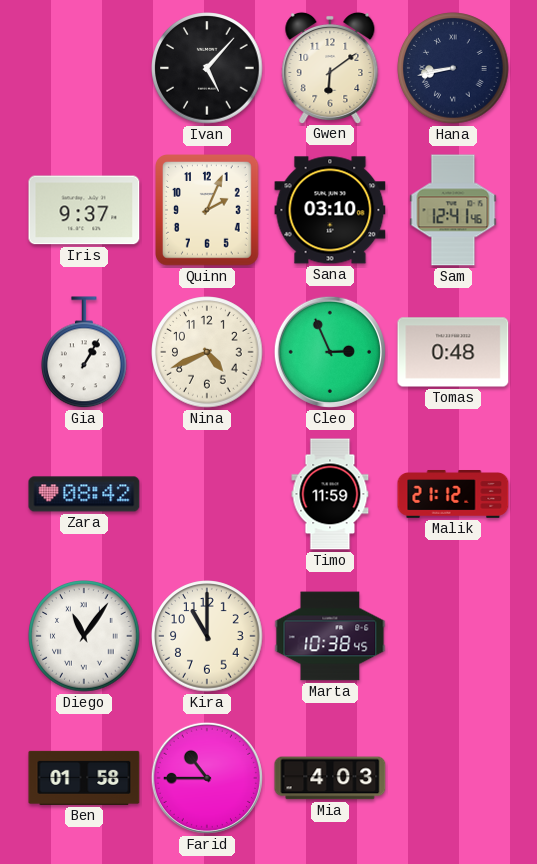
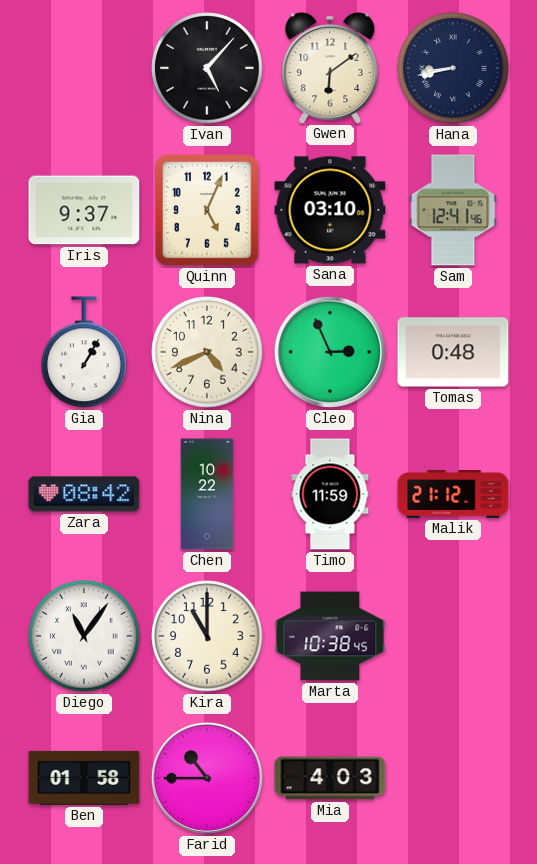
Quinn: 2:04 -> 5:04
Chen: none -> 10:22
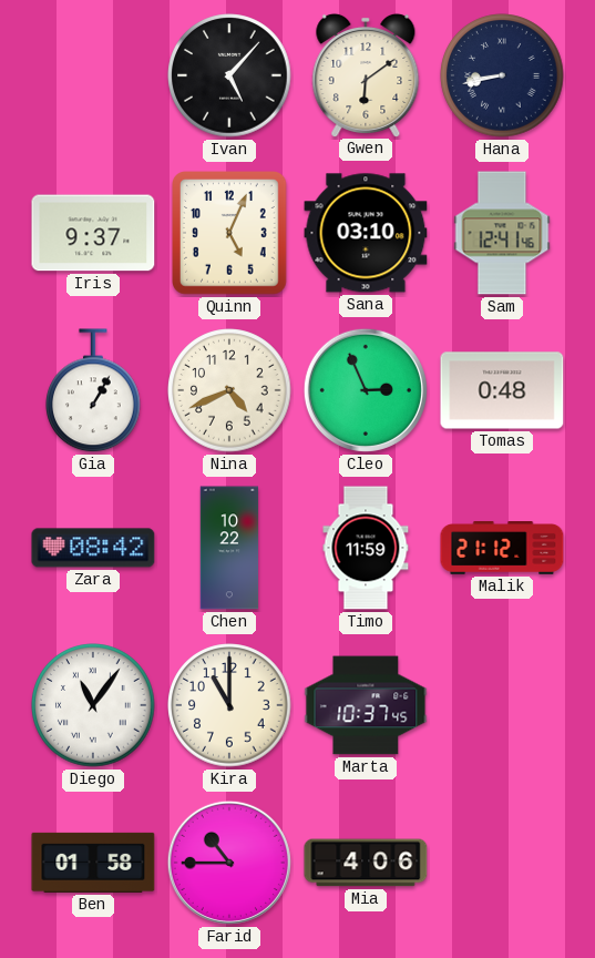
Marta: 10:38 -> 10:37
Mia: 4:03 -> 4:06
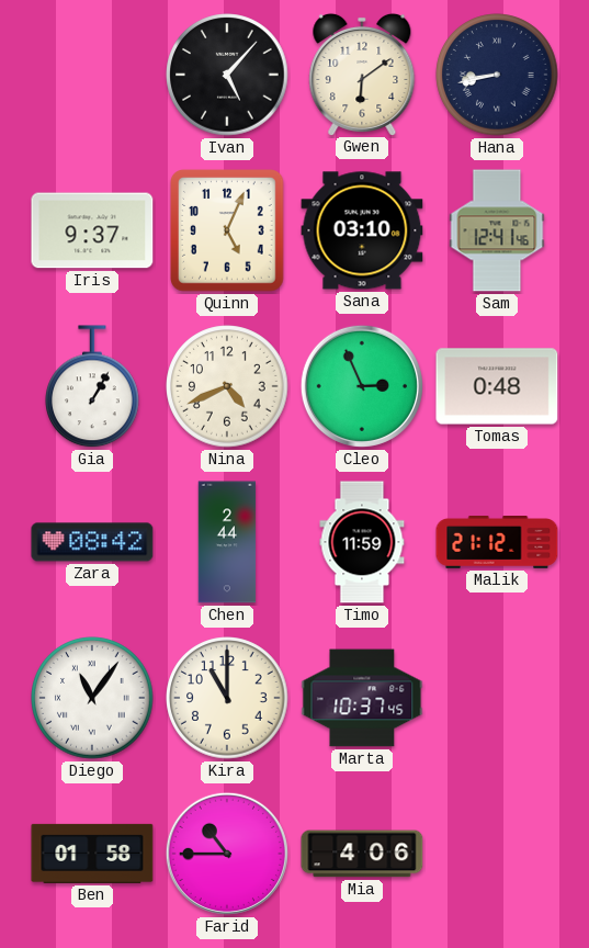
Chen: 10:22 -> 2:44
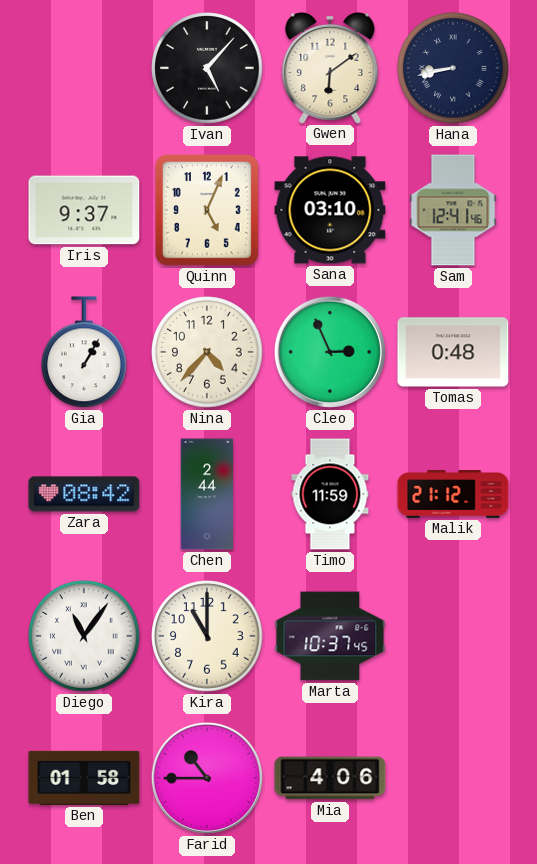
Nina: 4:41 -> 4:37
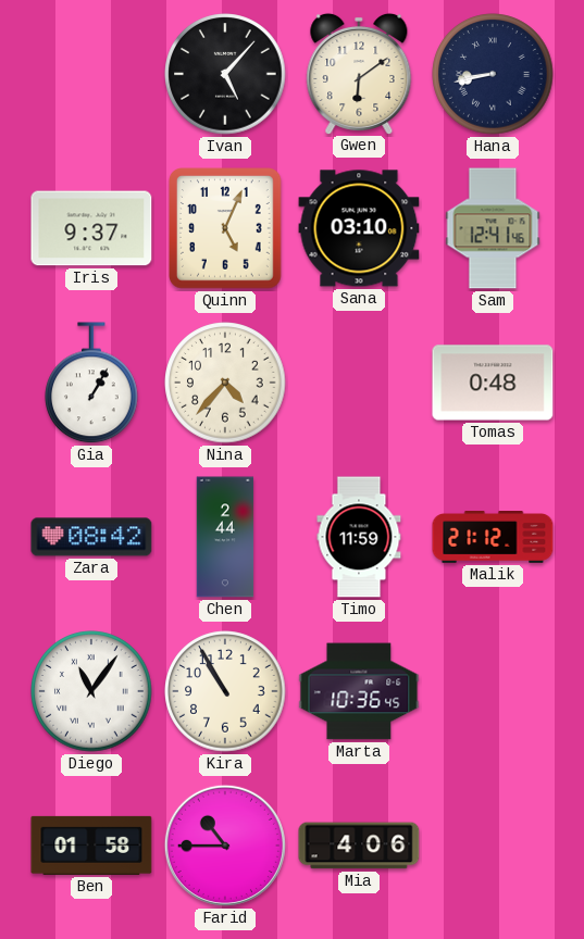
Cleo: 2:56 -> none
Kira: 11:00 -> 10:55
Marta: 10:37 -> 10:36
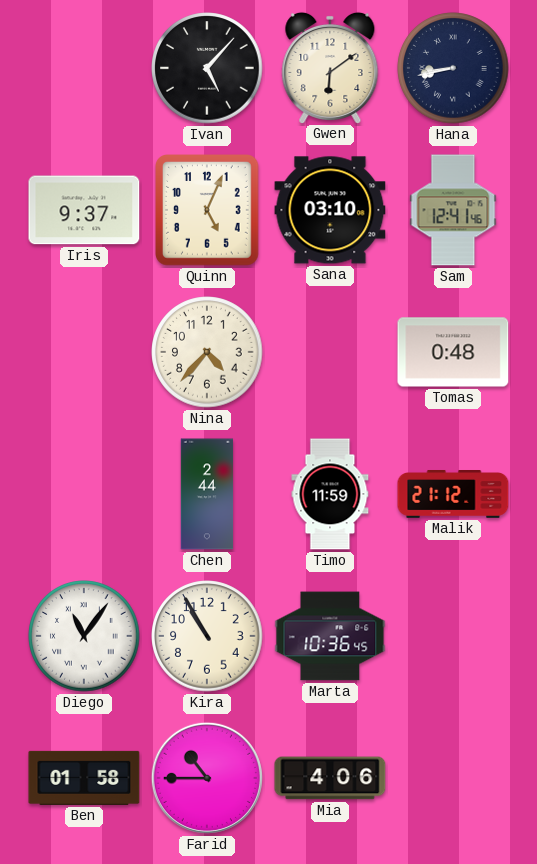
Gia: 1:05 -> none
Zara: 08:42 -> none
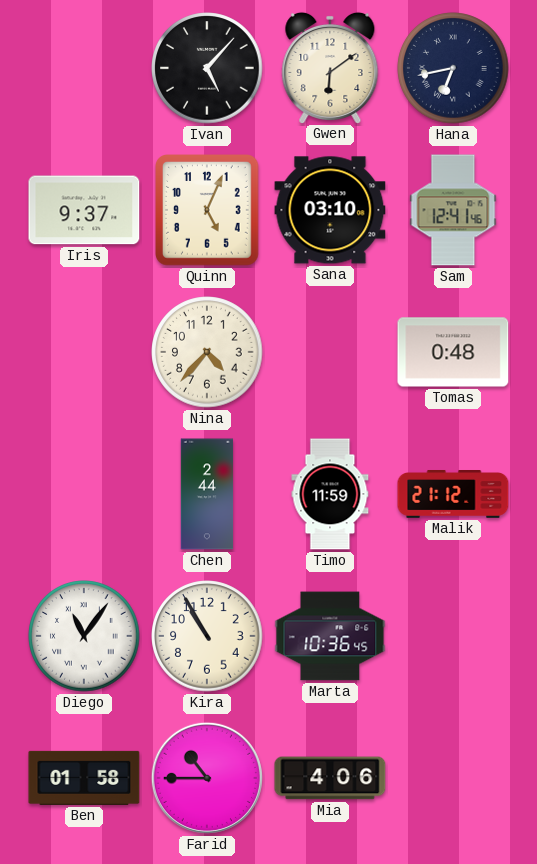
Hana: 8:43 -> 6:43
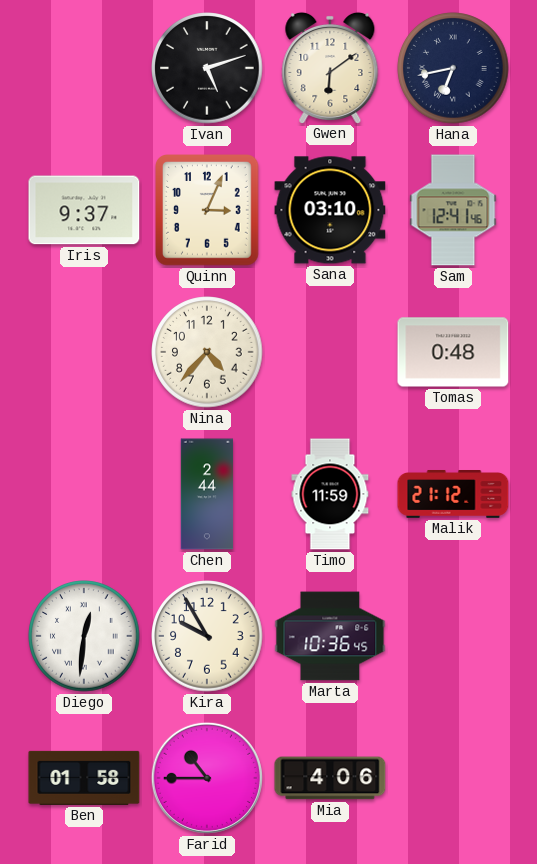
Ivan: 5:07 -> 5:12
Quinn: 5:04 -> 3:04
Diego: 11:06 -> 12:31
Kira: 10:55 -> 9:55
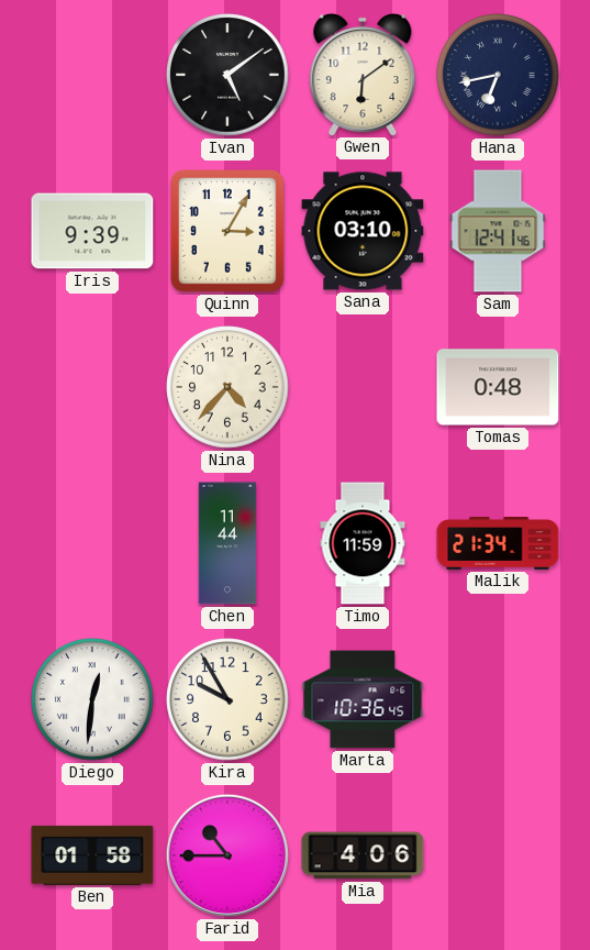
Ivan: 5:12 -> 5:09
Iris: 9:37 -> 9:39
Quinn: 3:04 -> 3:05
Chen: 2:44 -> 11:44
Malik: 21:12 -> 21:34
